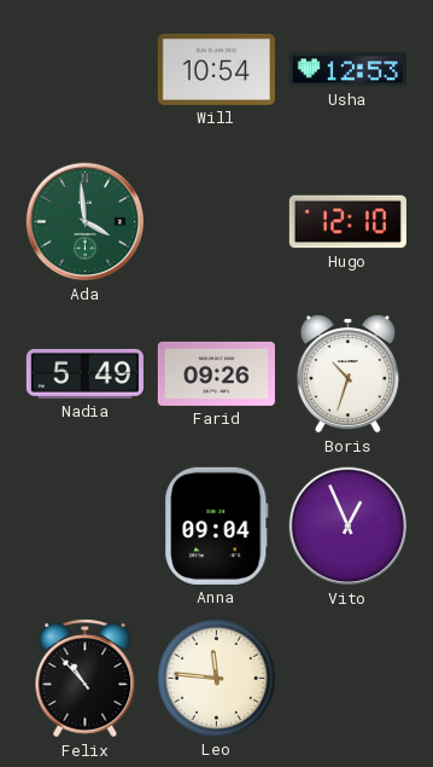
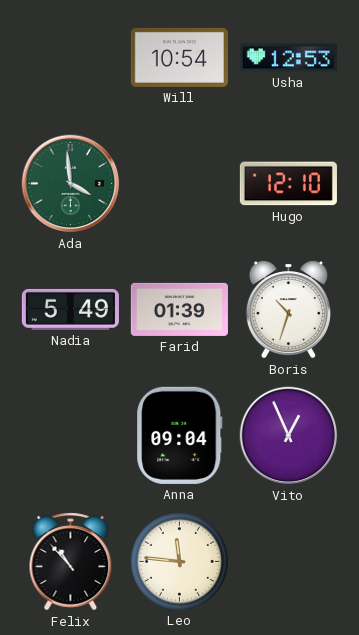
Farid: 09:26 -> 01:39
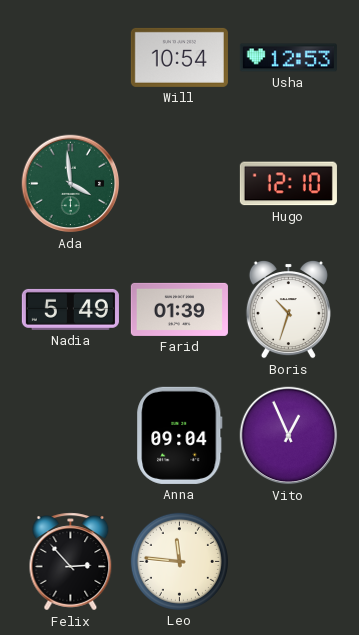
Felix: 10:53 -> 2:53
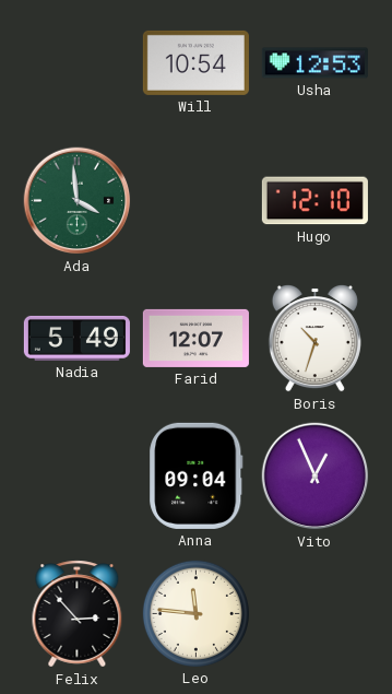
Farid: 01:39 -> 12:07
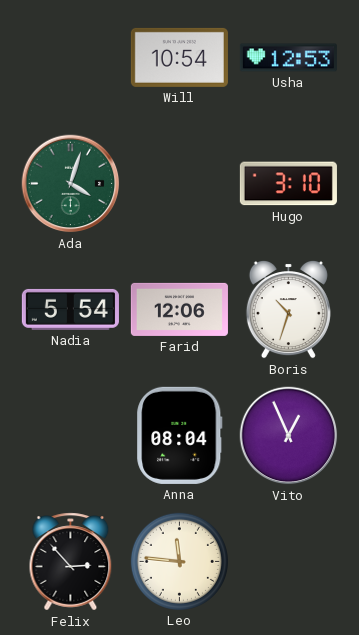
Ada: 3:59 -> 4:03
Hugo: 12:10 -> 3:10
Nadia: 5:49 -> 5:54
Farid: 12:07 -> 12:06
Anna: 09:04 -> 08:04
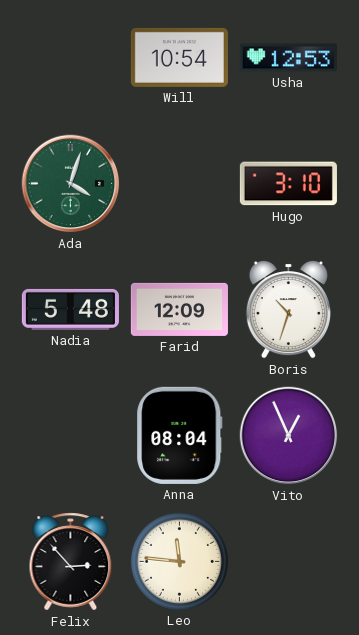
Nadia: 5:54 -> 5:48
Farid: 12:06 -> 12:09
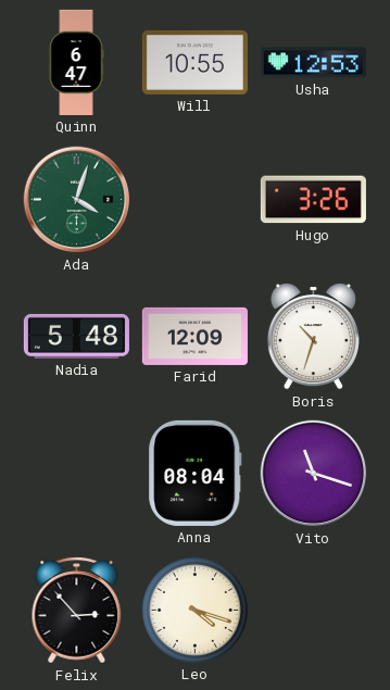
Quinn: none -> 6:47
Will: 10:54 -> 10:55
Hugo: 3:10 -> 3:26
Vito: 12:56 -> 11:18
Leo: 11:46 -> 4:18
